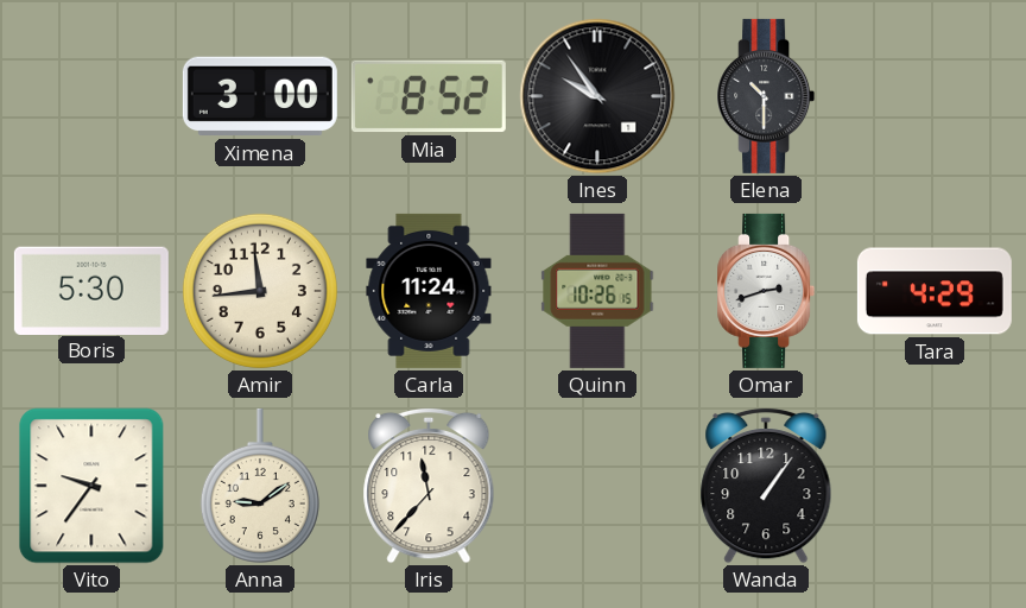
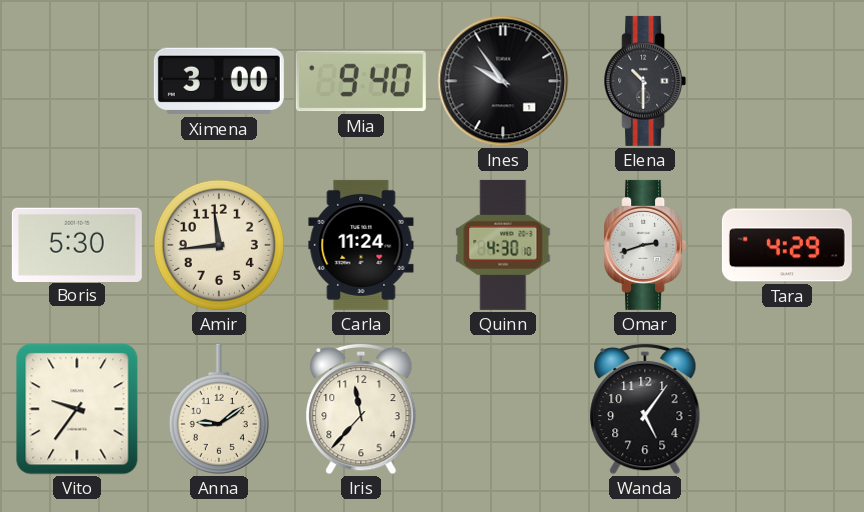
Mia: 8:52 -> 9:40
Quinn: 10:26 -> 4:30
Wanda: 1:06 -> 5:06
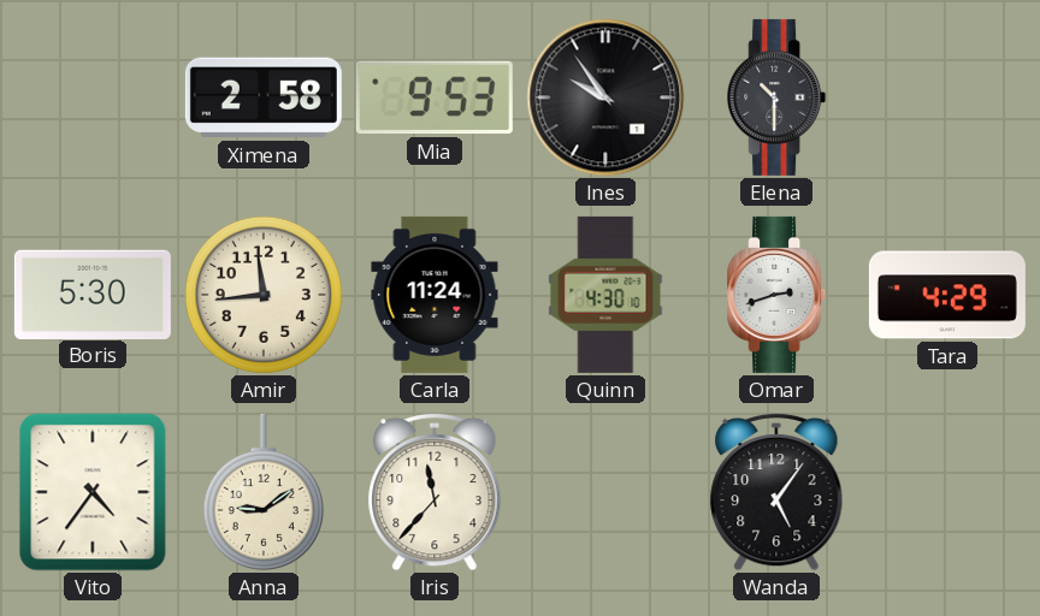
Ximena: 3:00 -> 2:58
Mia: 9:40 -> 9:53
Vito: 9:36 -> 4:36
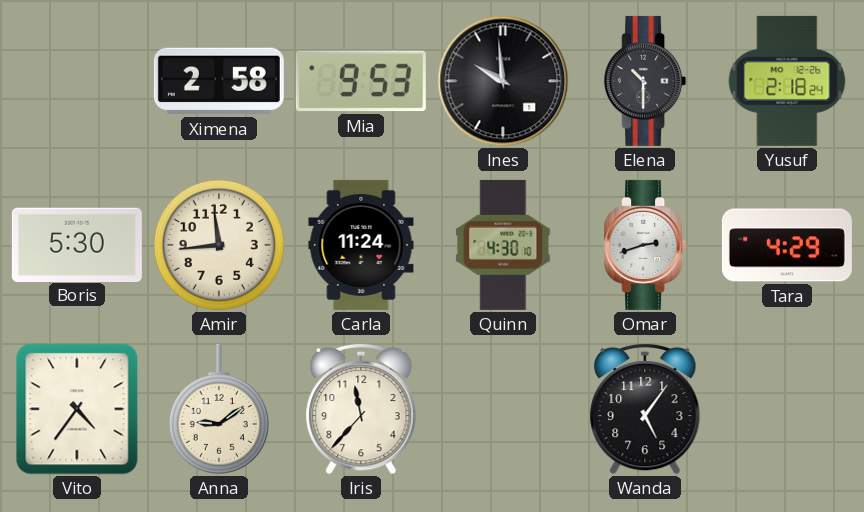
Ines: 9:54 -> 9:59
Yusuf: none -> 2:18
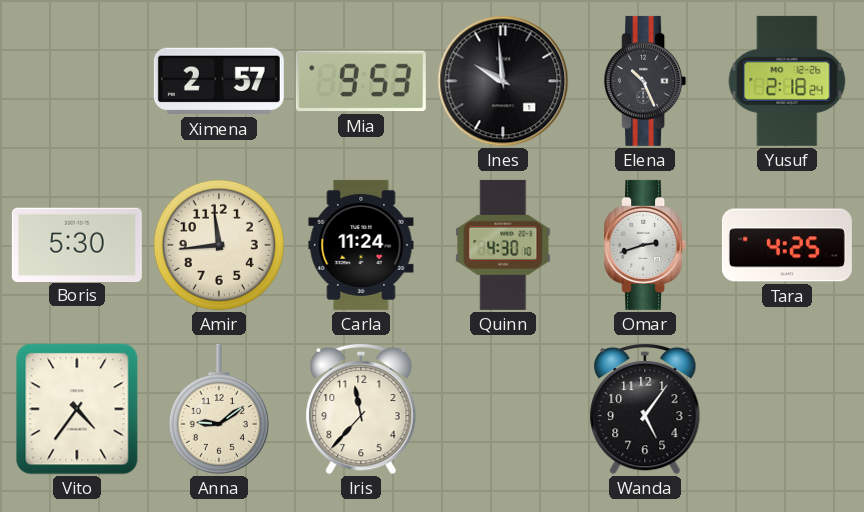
Ximena: 2:58 -> 2:57
Elena: 10:30 -> 10:26
Tara: 4:29 -> 4:25
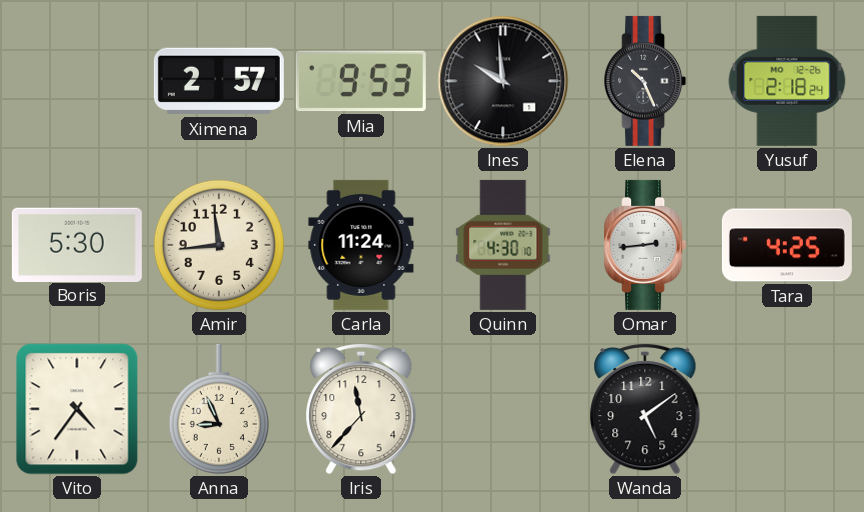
Omar: 2:42 -> 2:44
Anna: 9:09 -> 8:56
Wanda: 5:06 -> 5:09
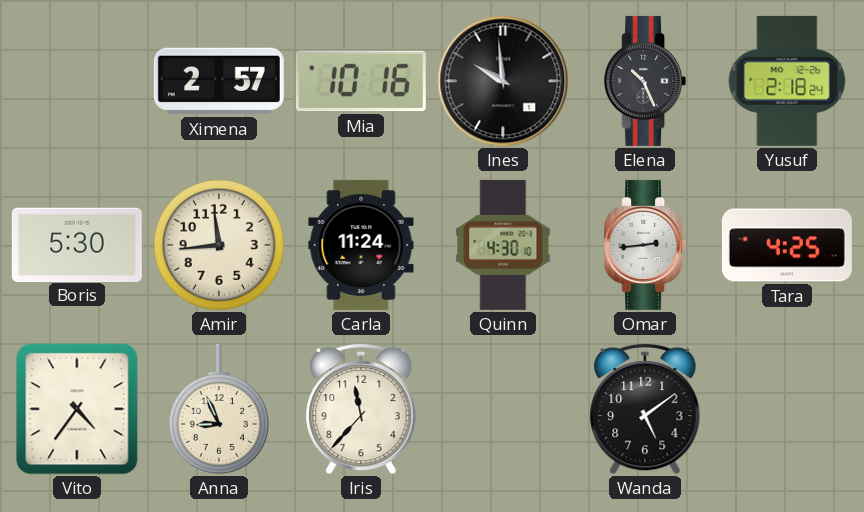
Mia: 9:53 -> 10:16
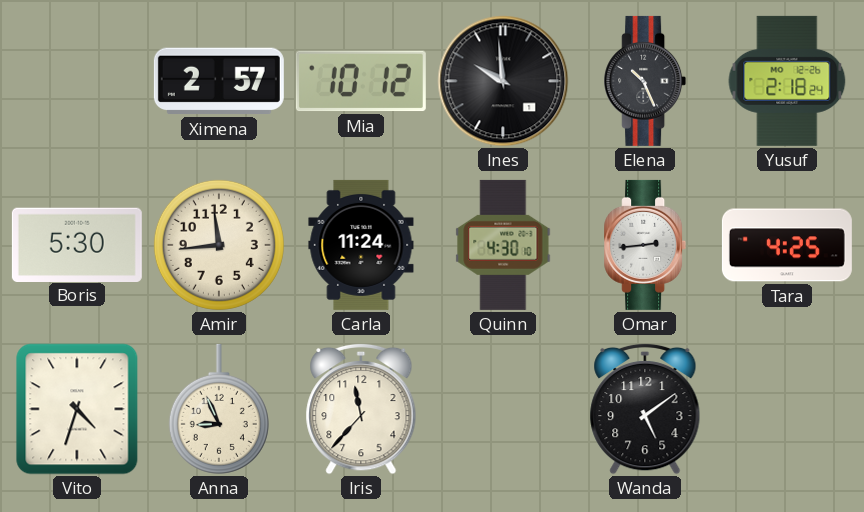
Mia: 10:16 -> 10:12
Vito: 4:36 -> 4:33
